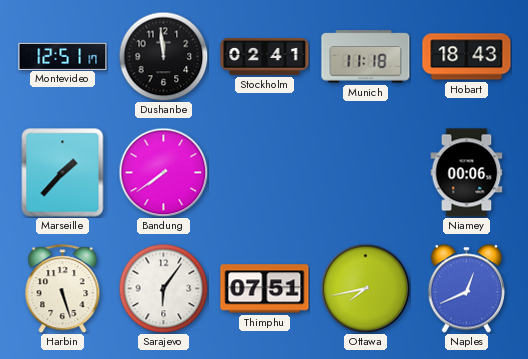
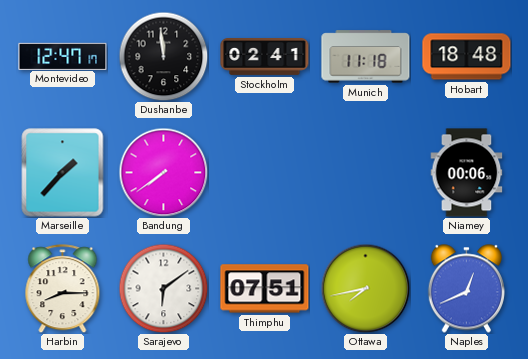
Montevideo: 12:51 -> 12:47
Hobart: 18:43 -> 18:48
Harbin: 5:27 -> 8:15
Sarajevo: 6:06 -> 6:09
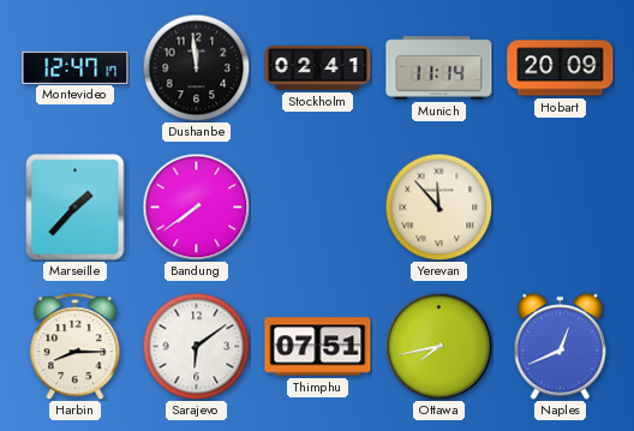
Munich: 11:18 -> 11:14
Hobart: 18:48 -> 20:09
Yerevan: none -> 11:53
Niamey: 00:06 -> none
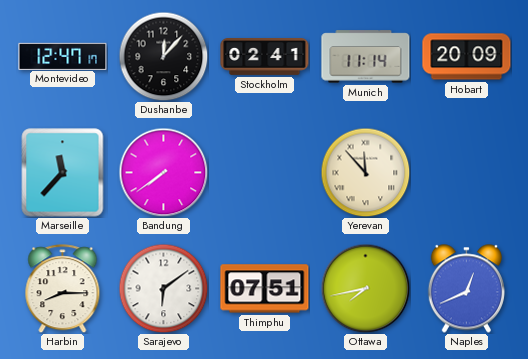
Dushanbe: 11:59 -> 12:07
Marseille: 1:37 -> 11:37
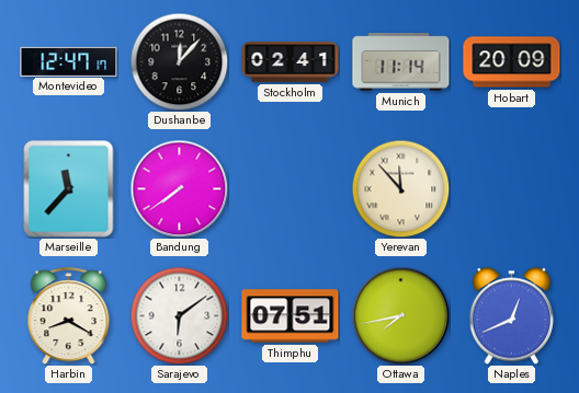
Harbin: 8:15 -> 8:20
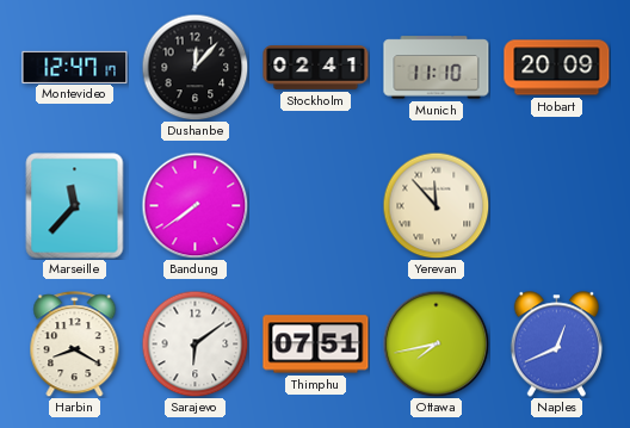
Munich: 11:14 -> 11:10
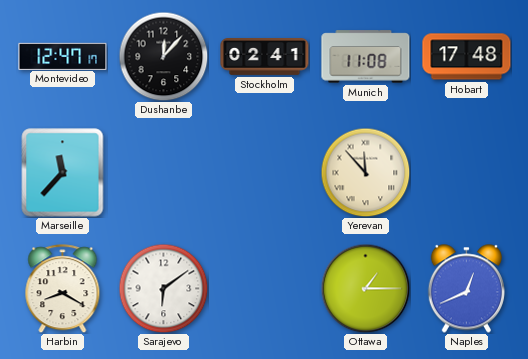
Munich: 11:10 -> 11:08
Hobart: 20:09 -> 17:48
Bandung: 7:39 -> none
Thimphu: 07:51 -> none
Ottawa: 7:43 -> 1:15
